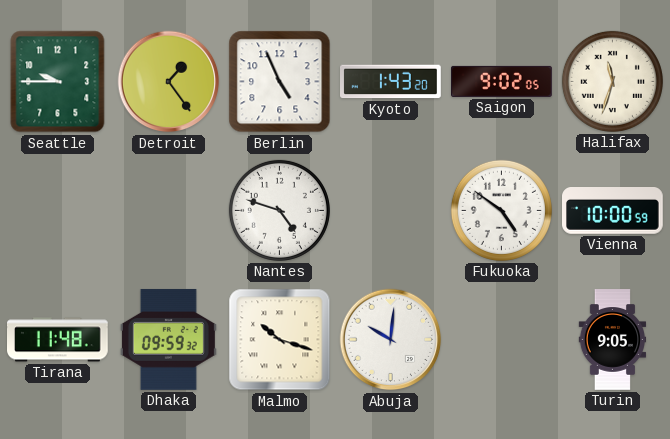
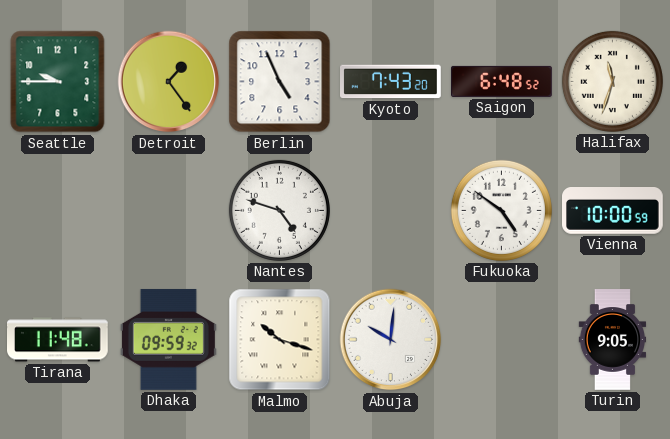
Kyoto: 1:43 -> 7:43
Saigon: 9:02 -> 6:48
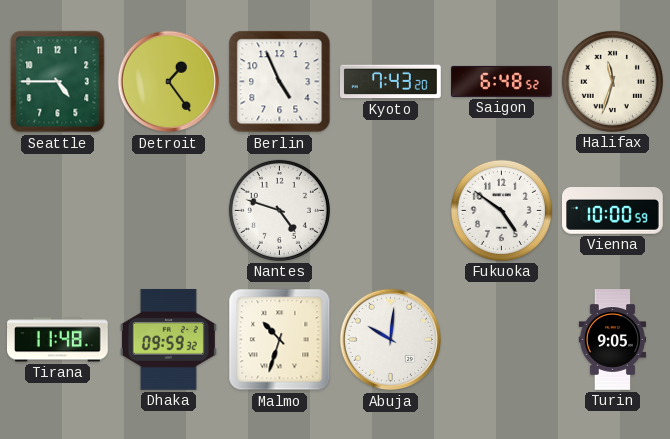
Seattle: 9:45 -> 4:45
Malmo: 10:18 -> 10:33
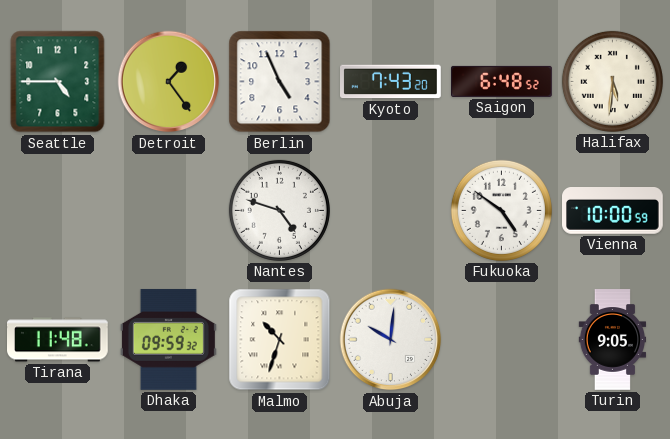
Halifax: 11:33 -> 5:31
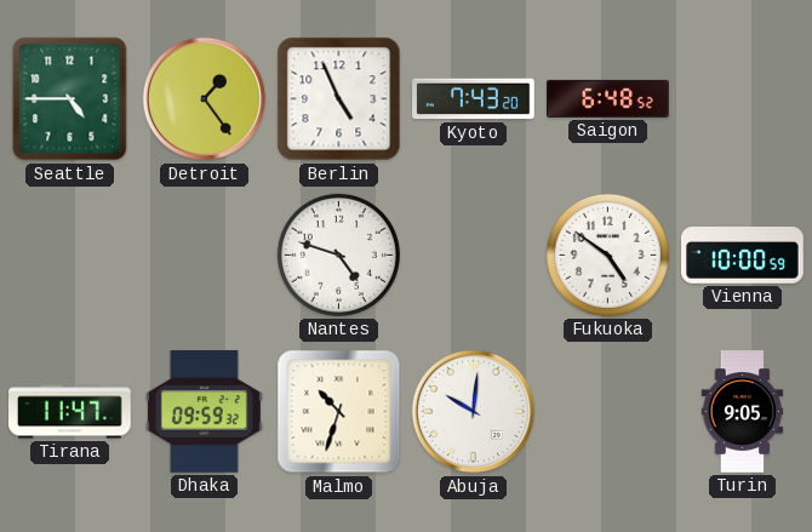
Halifax: 5:31 -> none
Tirana: 11:48 -> 11:47
